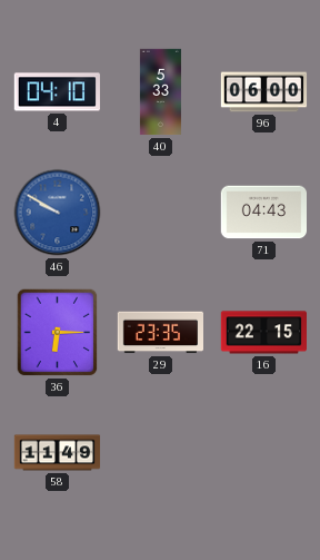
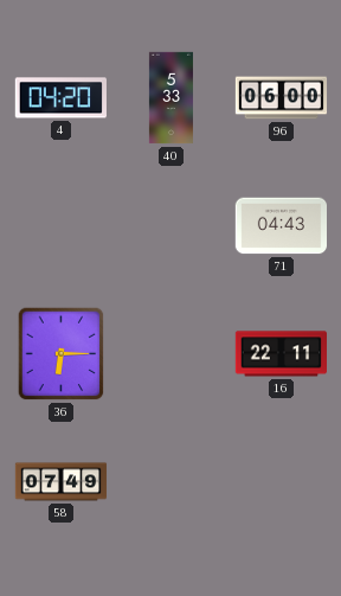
4: 04:10 -> 04:20
46: 9:50 -> none
29: 23:35 -> none
16: 22:15 -> 22:11
58: 11:49 -> 07:49
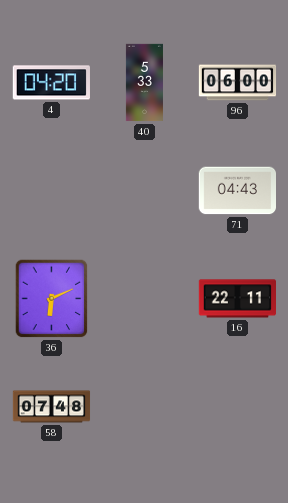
36: 6:15 -> 6:11
58: 07:49 -> 07:48
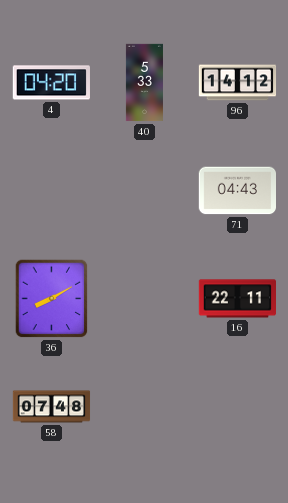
96: 06:00 -> 14:12
36: 6:11 -> 8:10
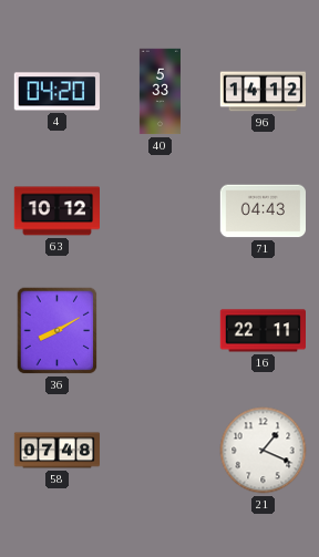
63: none -> 10:12
21: none -> 1:19
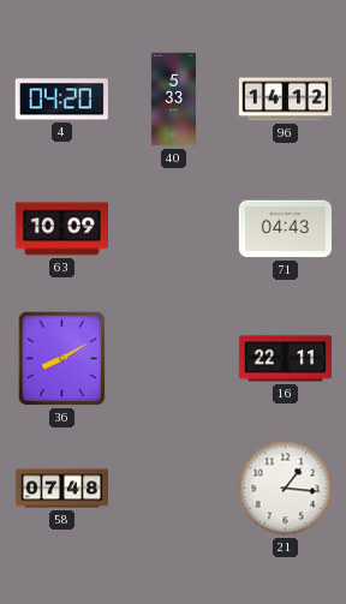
63: 10:12 -> 10:09
21: 1:19 -> 1:16
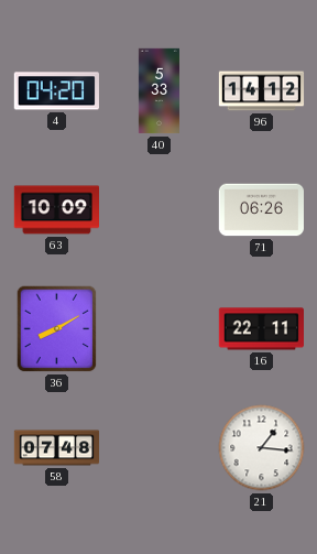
71: 04:43 -> 06:26
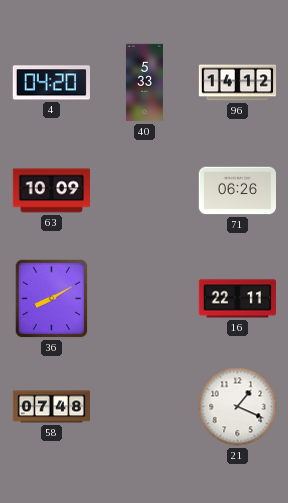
21: 1:16 -> 1:19
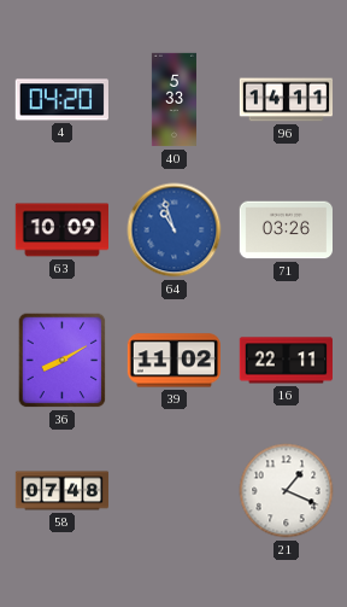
96: 14:12 -> 14:11
64: none -> 10:57
71: 06:26 -> 03:26
39: none -> 11:02
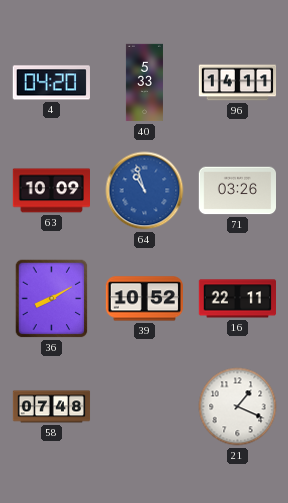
39: 11:02 -> 10:52
